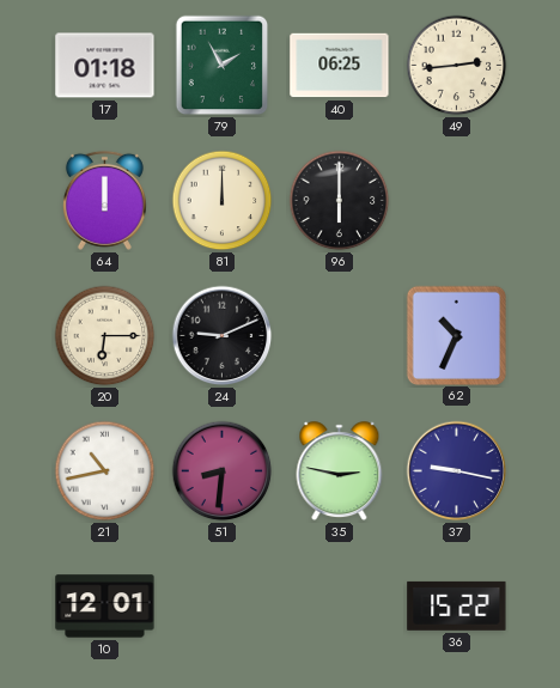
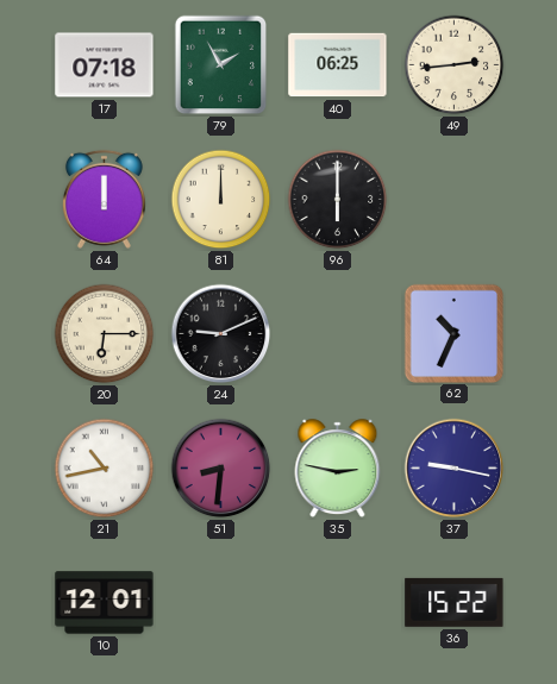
17: 01:18 -> 07:18
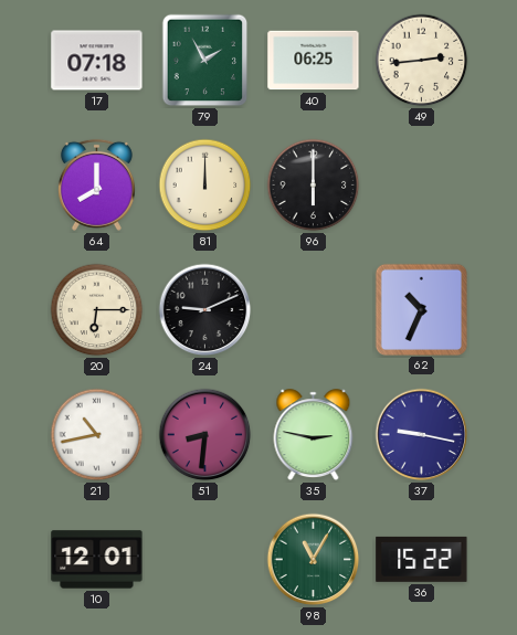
64: 12:00 -> 8:00
98: none -> 11:05
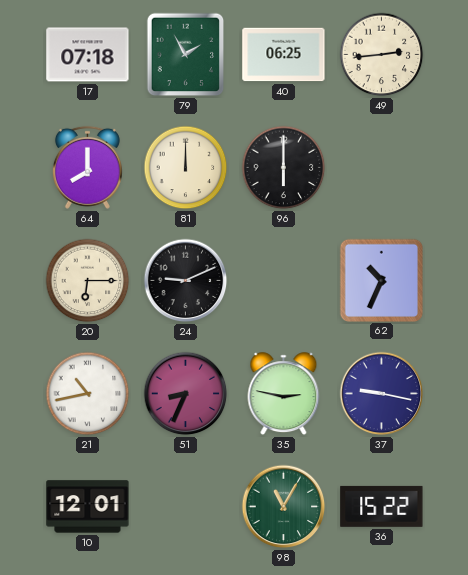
51: 8:31 -> 8:34
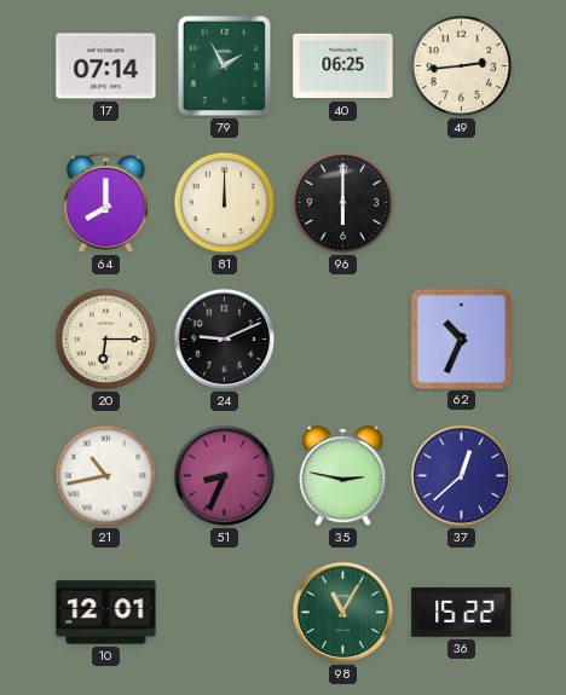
17: 07:18 -> 07:14
37: 9:17 -> 12:38
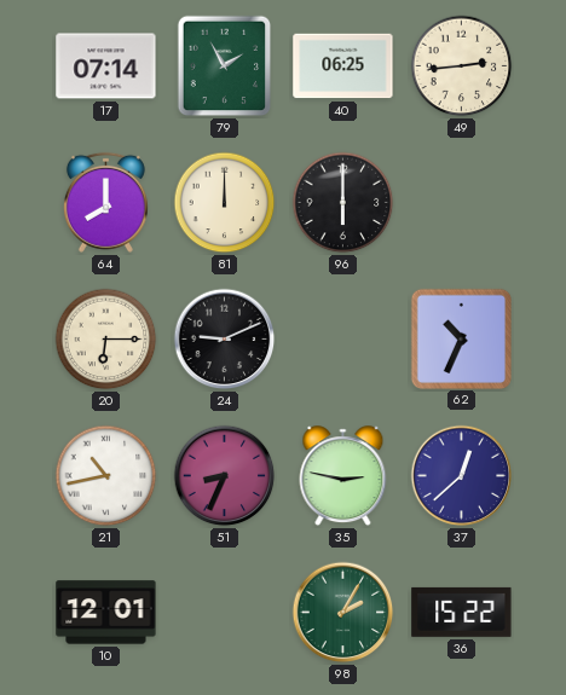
98: 11:05 -> 2:05
